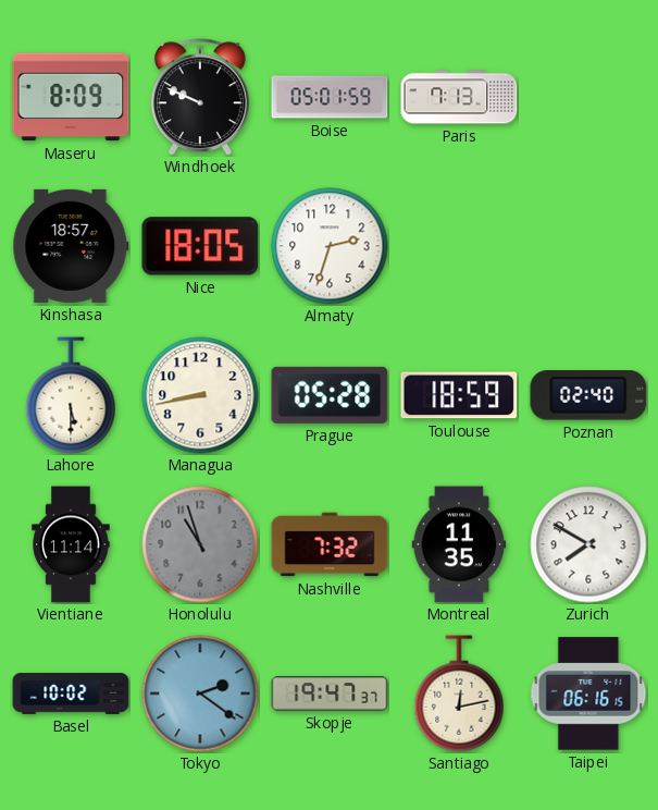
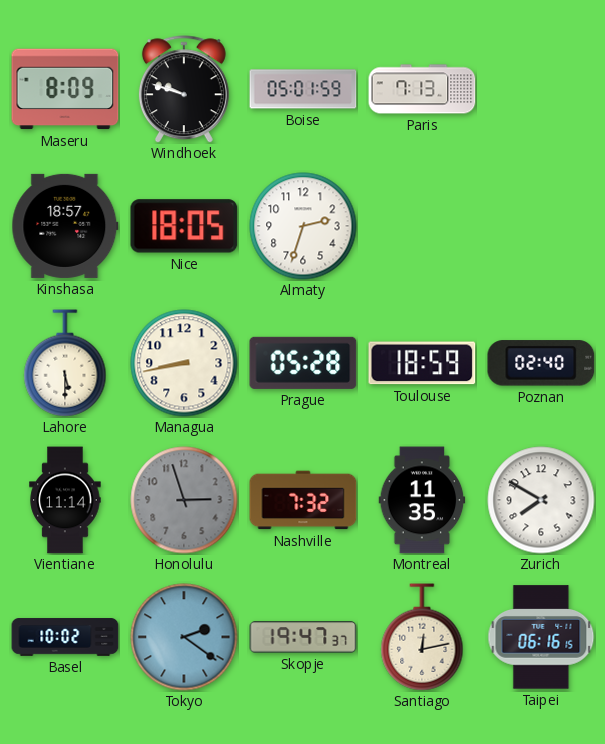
Windhoek: 9:49 -> 9:48
Honolulu: 10:57 -> 2:57
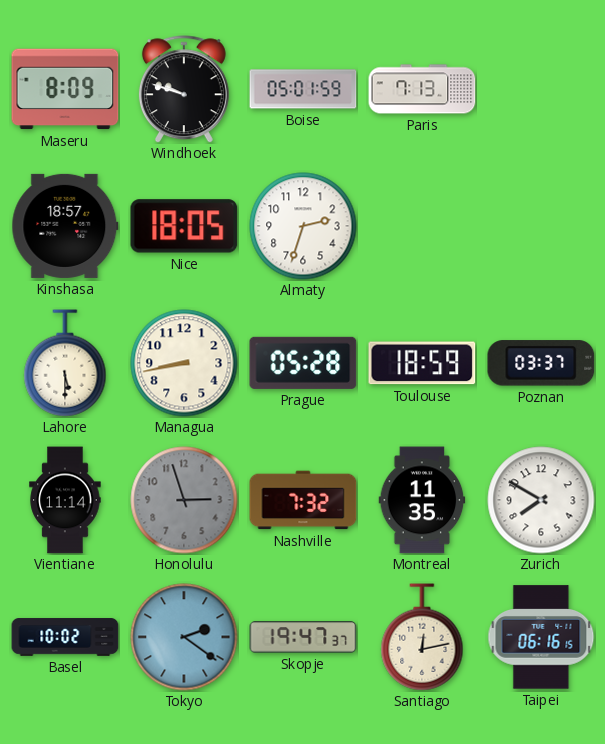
Poznan: 02:40 -> 03:37
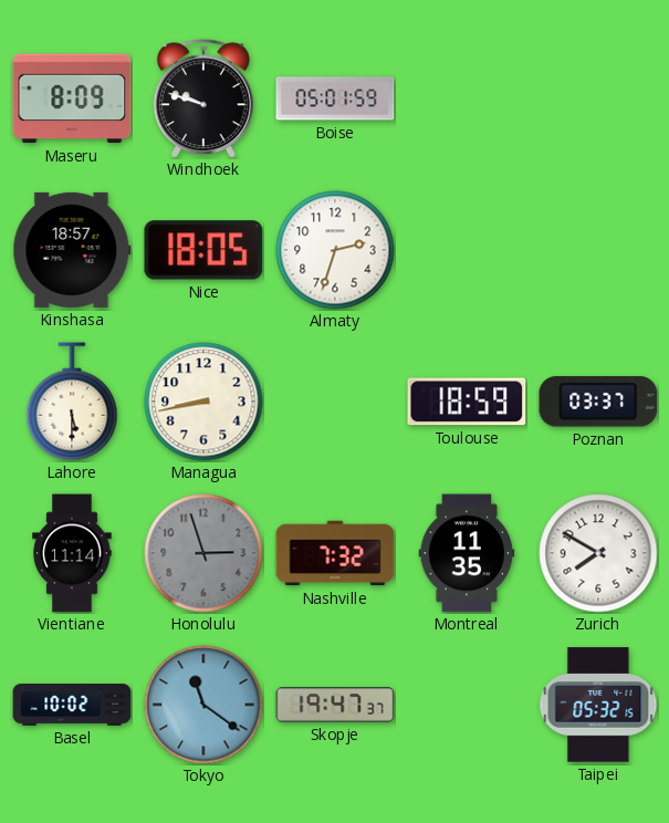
Paris: 7:13 -> none
Prague: 05:28 -> none
Tokyo: 2:21 -> 11:21
Santiago: 12:13 -> none
Taipei: 06:16 -> 05:32
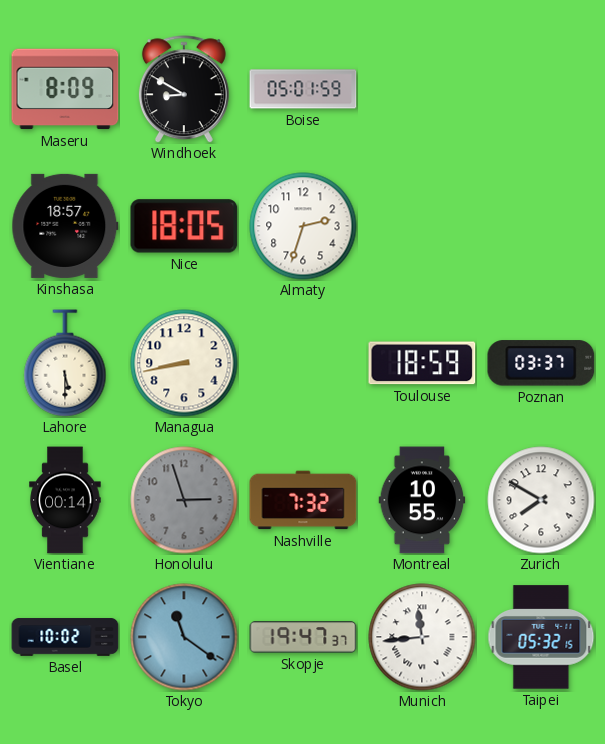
Windhoek: 9:48 -> 8:50
Vientiane: 11:14 -> 00:14
Montreal: 11:35 -> 10:55
Munich: none -> 11:44
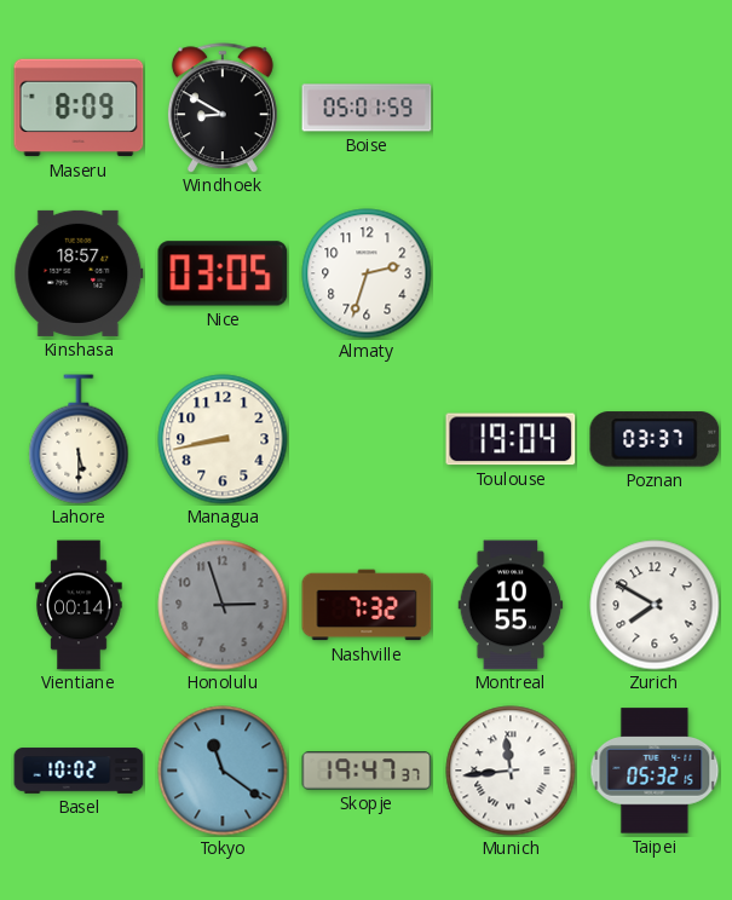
Nice: 18:05 -> 03:05
Toulouse: 18:59 -> 19:04
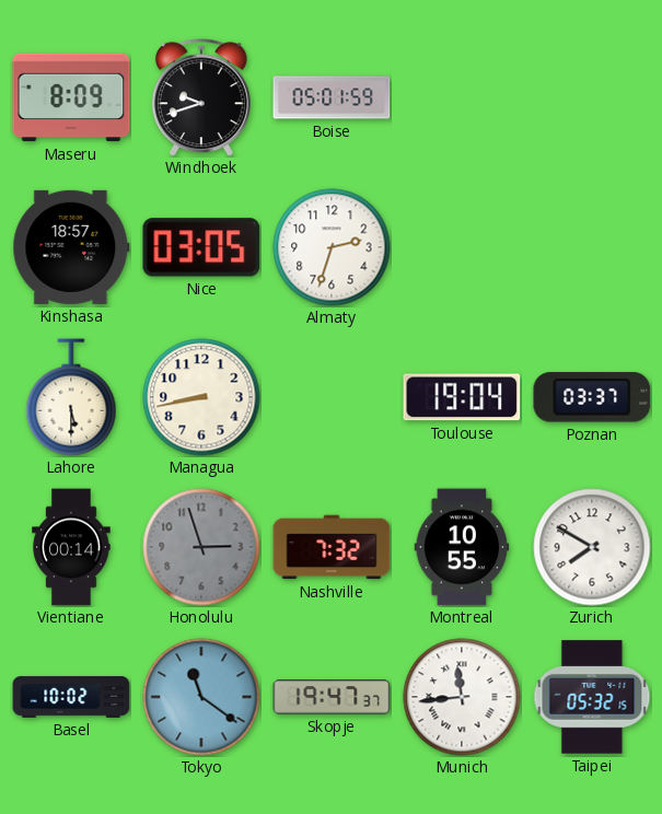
Windhoek: 8:50 -> 9:42
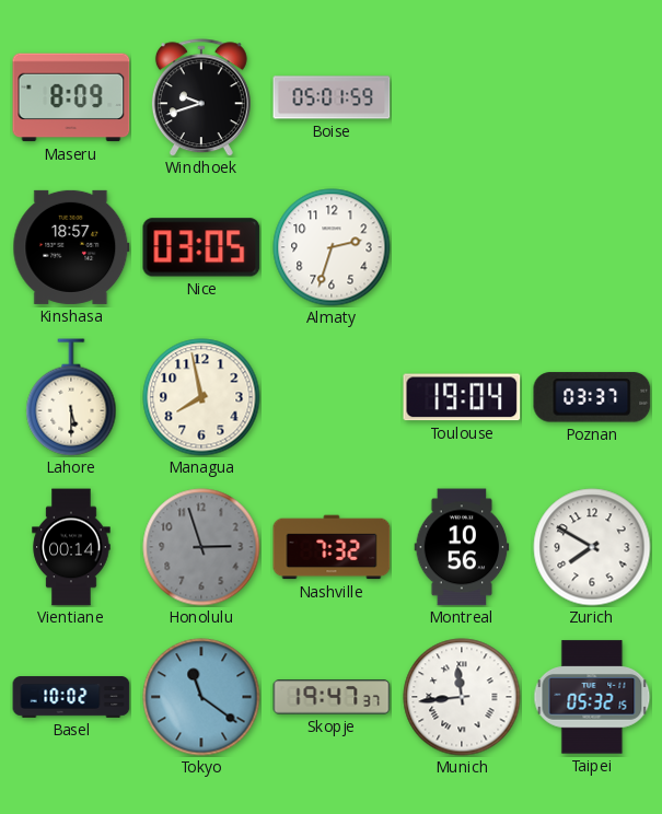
Managua: 8:43 -> 7:58
Montreal: 10:55 -> 10:56
